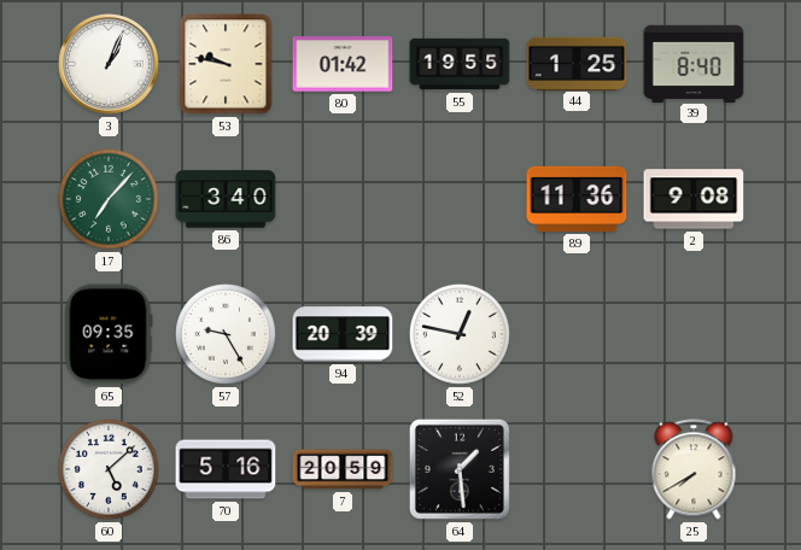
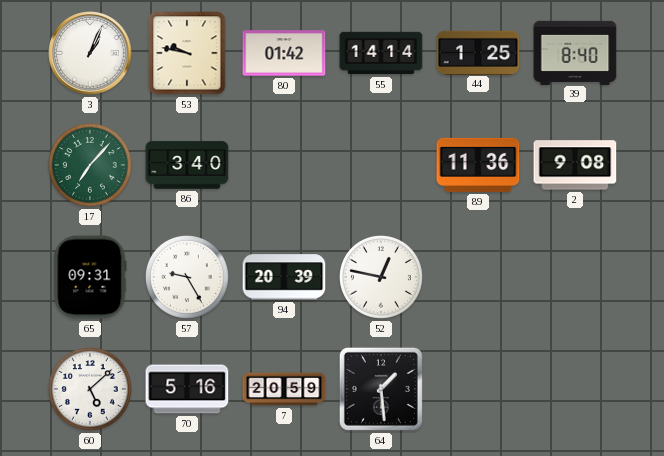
55: 19:55 -> 14:14
65: 09:35 -> 09:31
25: 7:40 -> none
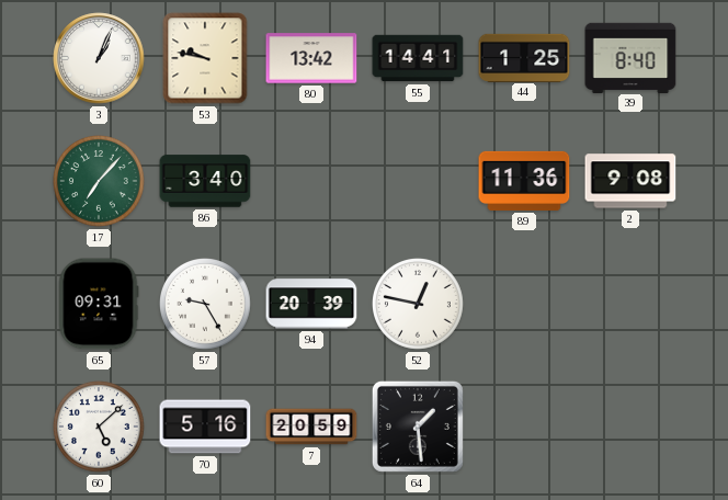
80: 01:42 -> 13:42
55: 14:14 -> 14:41
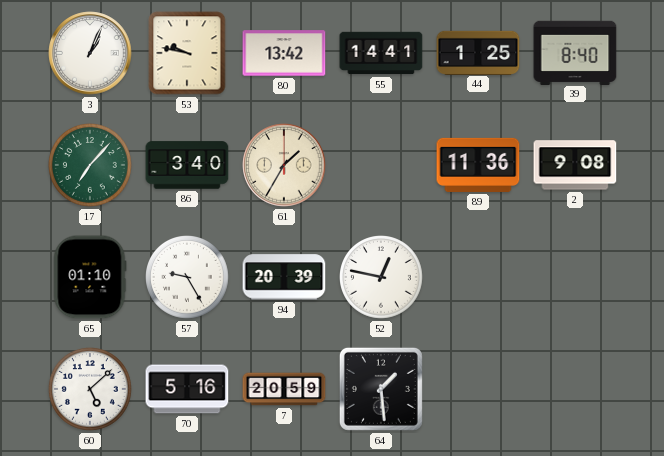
61: none -> 1:35
65: 09:31 -> 01:10
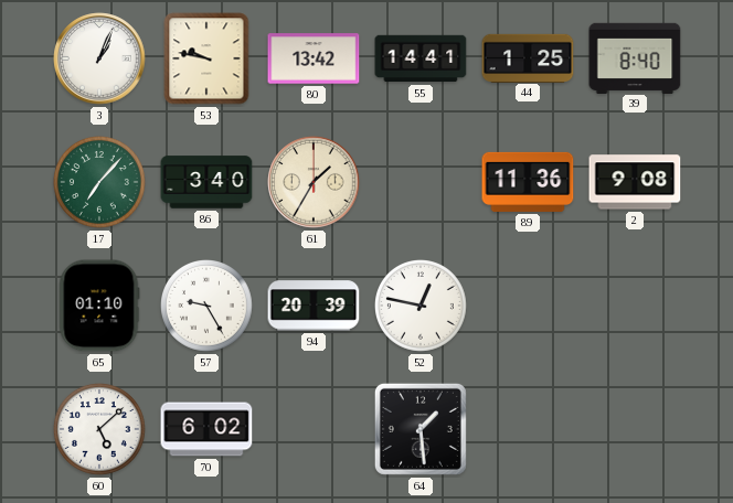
70: 5:16 -> 6:02
7: 20:59 -> none
